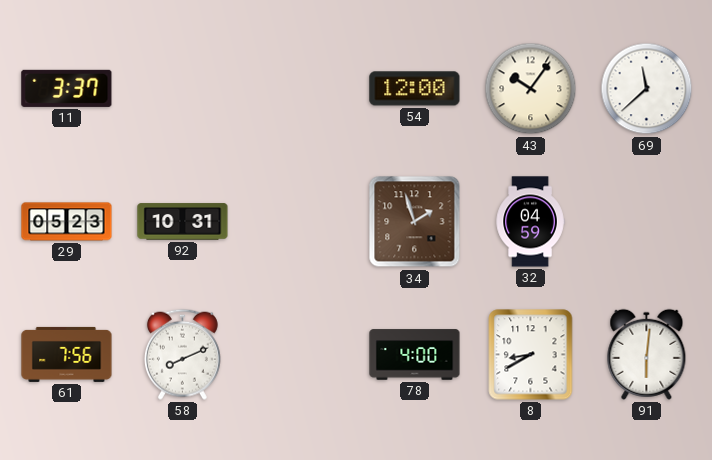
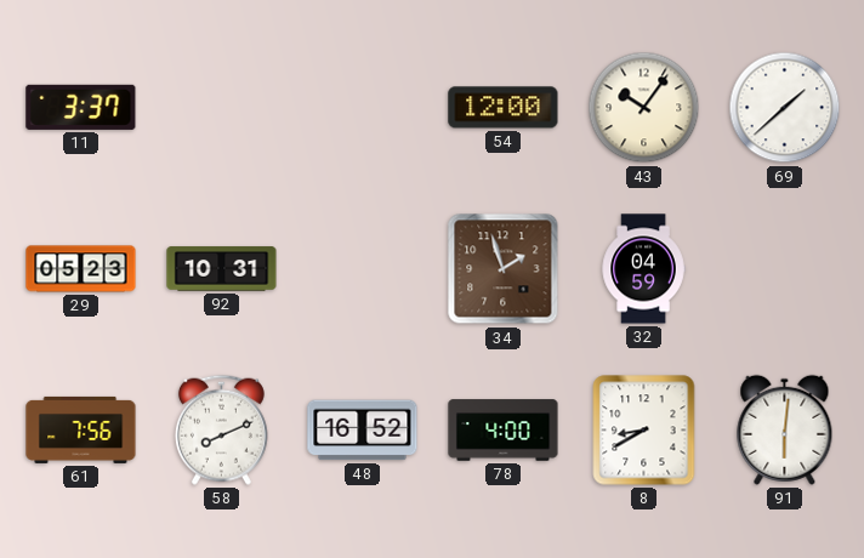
69: 11:38 -> 1:38
48: none -> 16:52
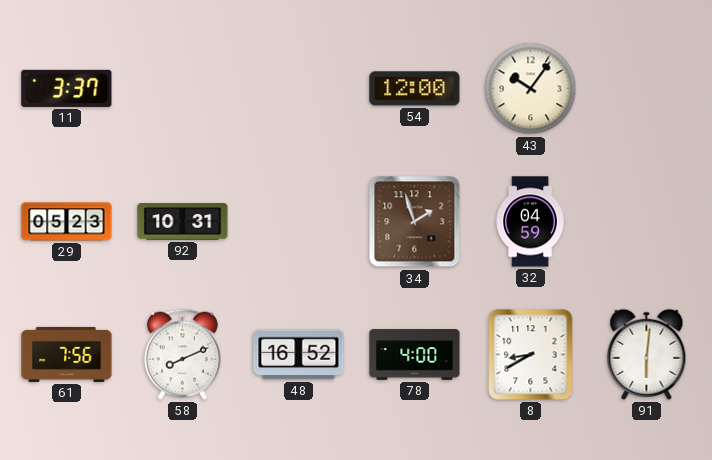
69: 1:38 -> none
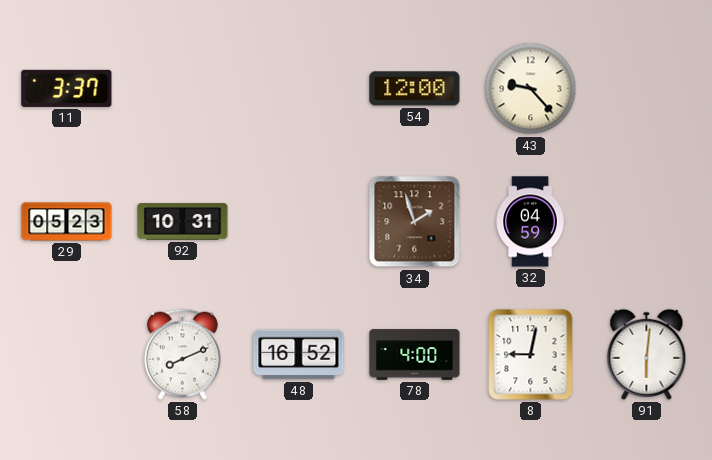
43: 10:06 -> 9:23
61: 7:56 -> none
8: 8:40 -> 9:02
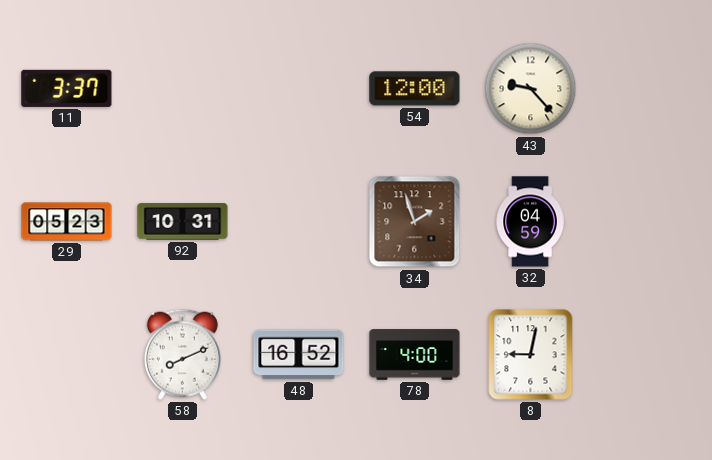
91: 6:01 -> none
